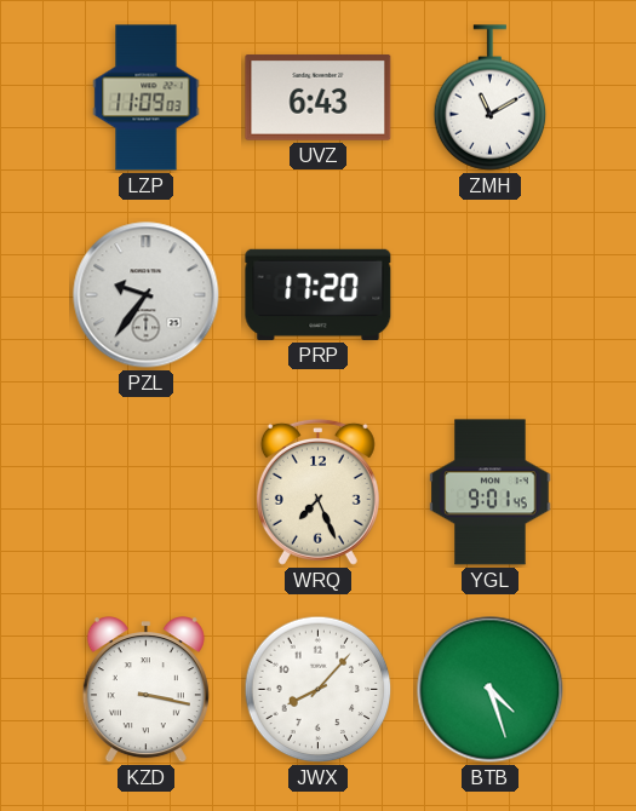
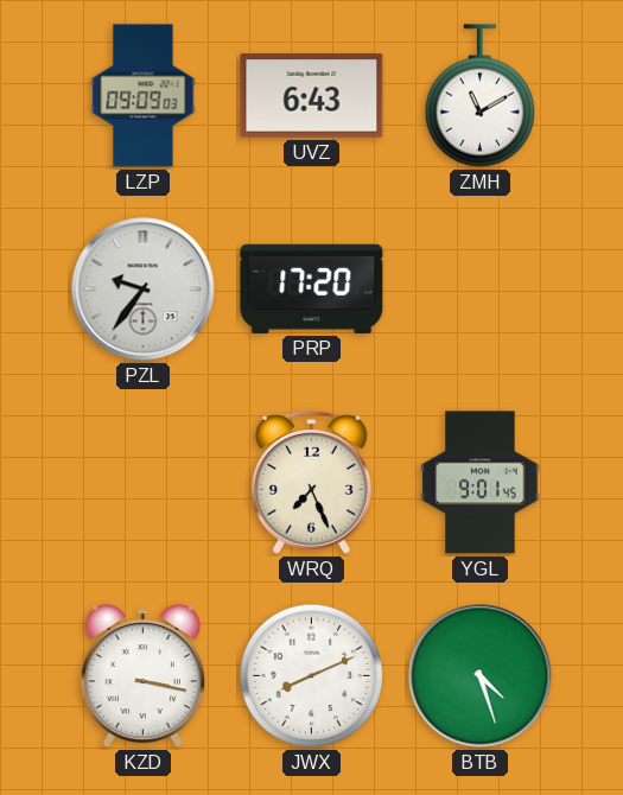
LZP: 11:09 -> 09:09
JWX: 8:07 -> 8:11
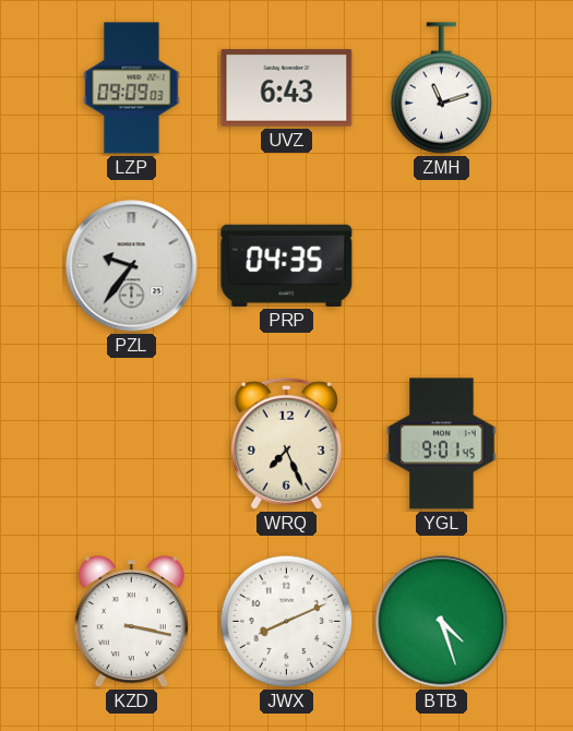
ZMH: 11:10 -> 11:12
PRP: 17:20 -> 04:35
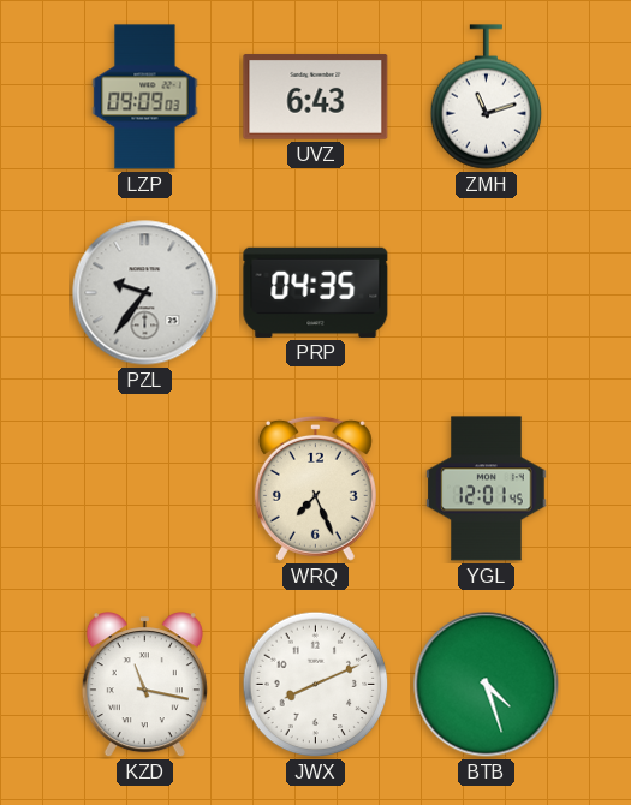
YGL: 9:01 -> 12:01
KZD: 3:17 -> 11:17
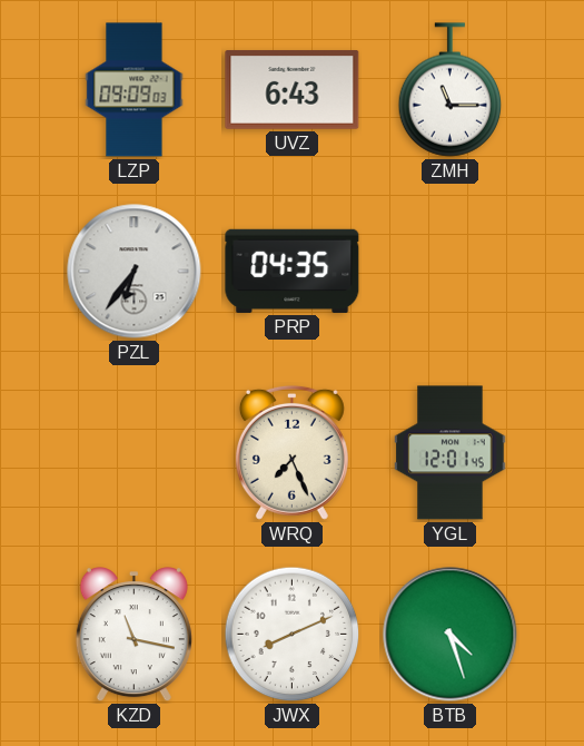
ZMH: 11:12 -> 11:15
PZL: 9:36 -> 6:36
